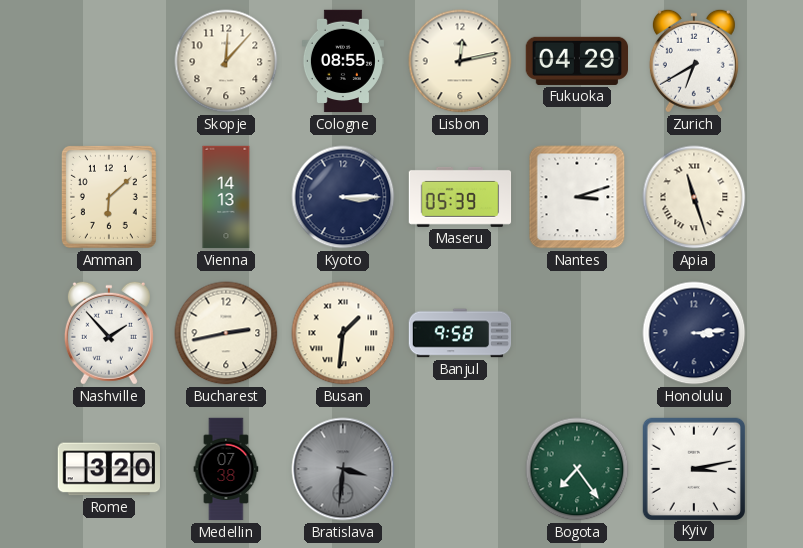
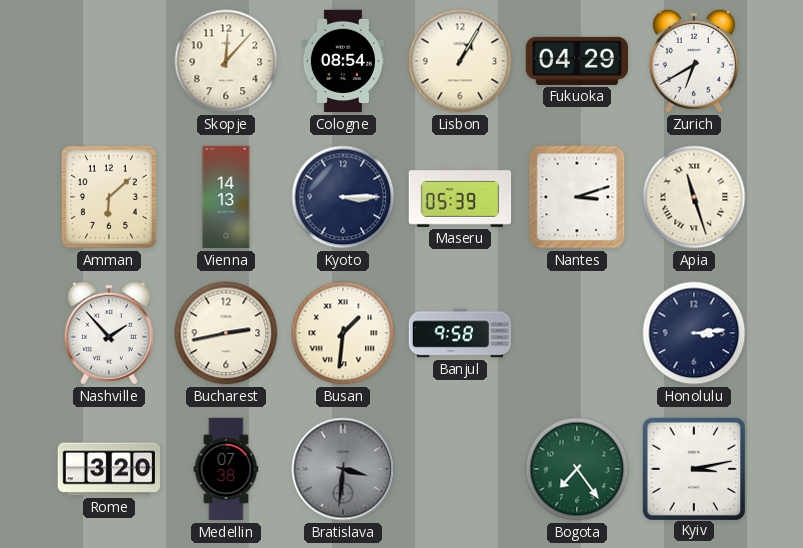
Cologne: 08:55 -> 08:54
Lisbon: 12:13 -> 1:05
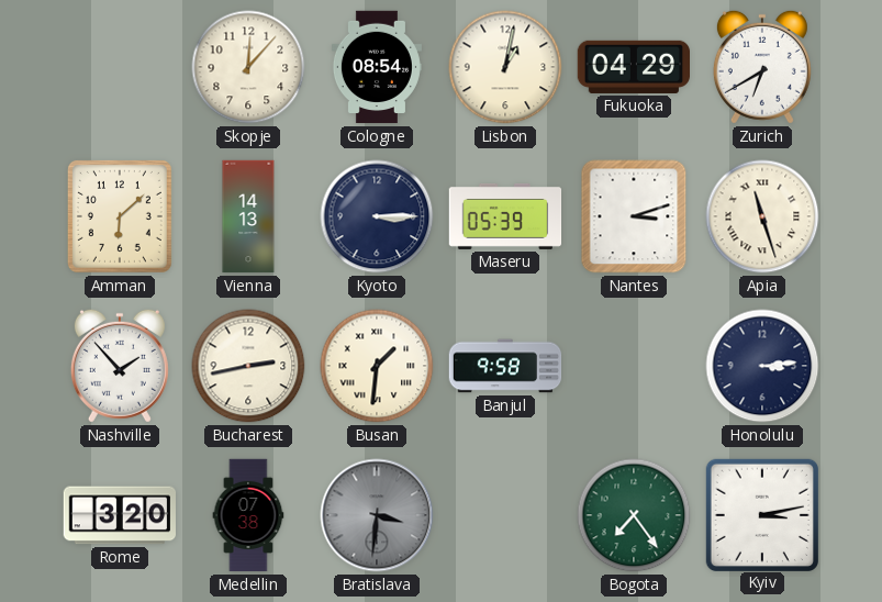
Lisbon: 1:05 -> 1:02
